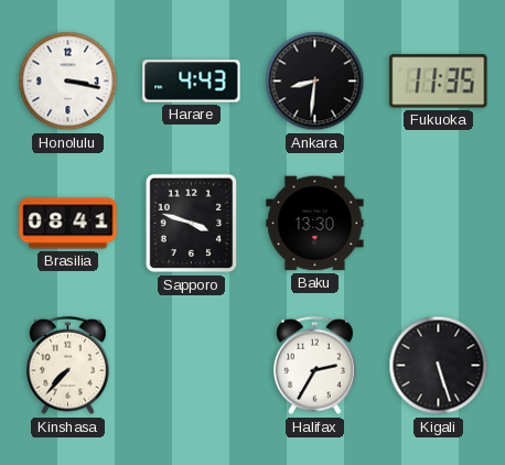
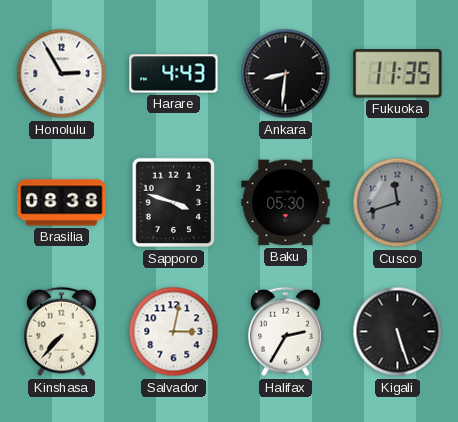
Honolulu: 3:17 -> 2:55
Brasilia: 08:41 -> 08:38
Baku: 13:30 -> 05:30
Cusco: none -> 11:42
Salvador: none -> 3:02
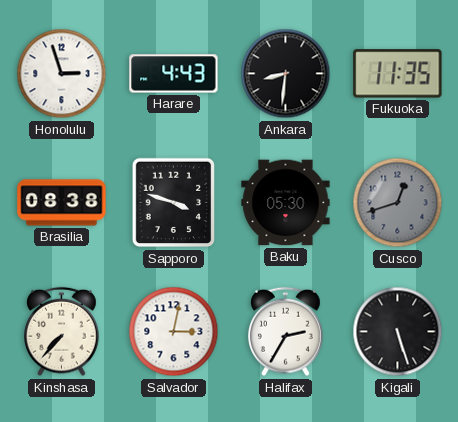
Honolulu: 2:55 -> 2:57
Cusco: 11:42 -> 12:42
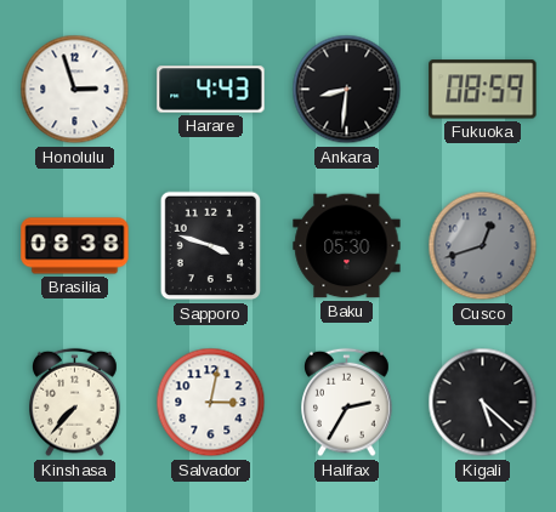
Fukuoka: 11:35 -> 08:59
Kigali: 5:27 -> 5:22
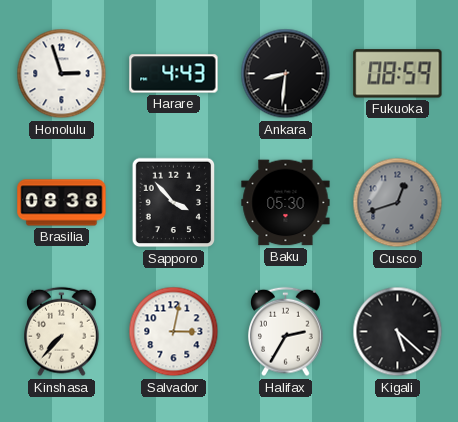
Sapporo: 3:48 -> 3:53
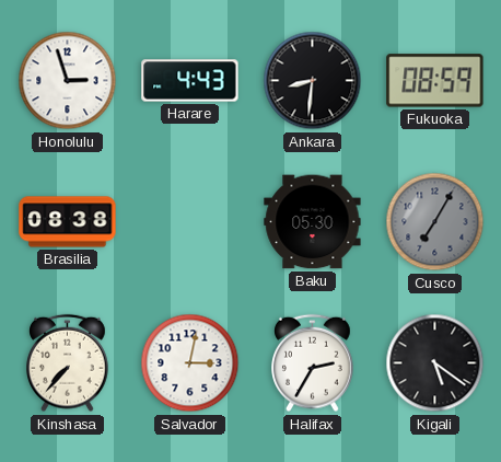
Sapporo: 3:53 -> none
Cusco: 12:42 -> 7:05
Kigali: 5:22 -> 5:21
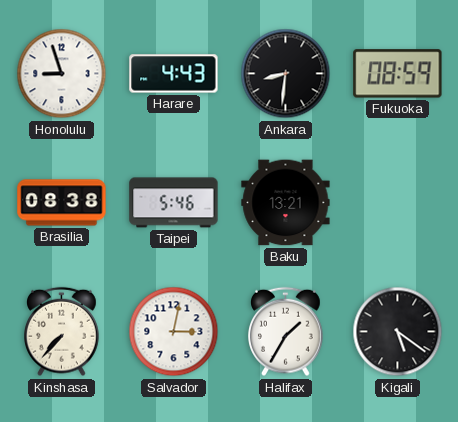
Honolulu: 2:57 -> 8:57
Taipei: none -> 5:46
Baku: 05:30 -> 13:21
Cusco: 7:05 -> none
Halifax: 2:35 -> 1:35
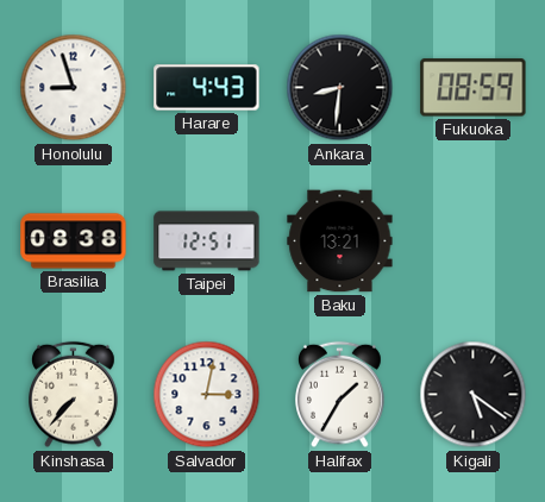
Taipei: 5:46 -> 12:51
